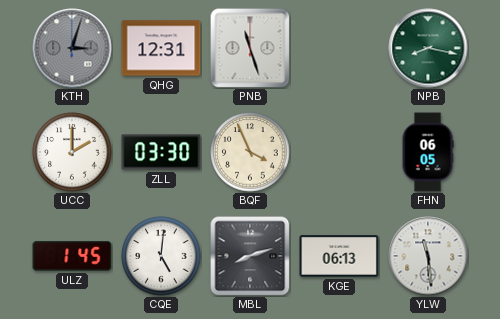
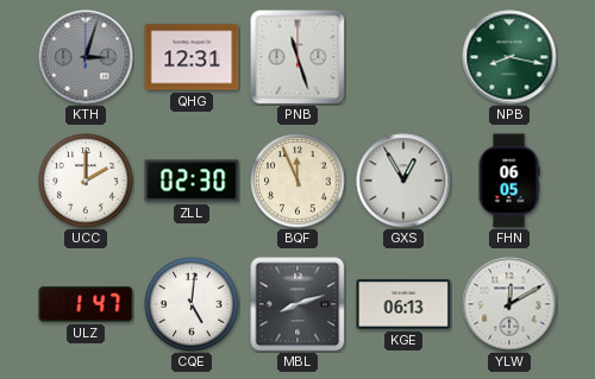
ZLL: 03:30 -> 02:30
BQF: 3:56 -> 11:56
GXS: none -> 12:55
ULZ: 1:45 -> 1:47
YLW: 11:29 -> 12:10
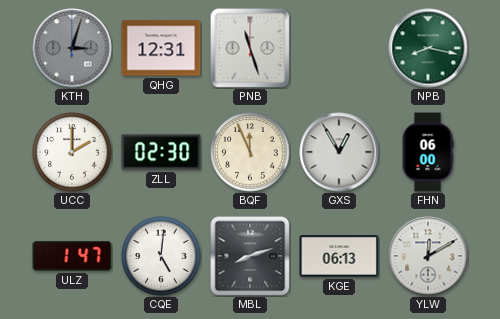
FHN: 06:05 -> 06:00
